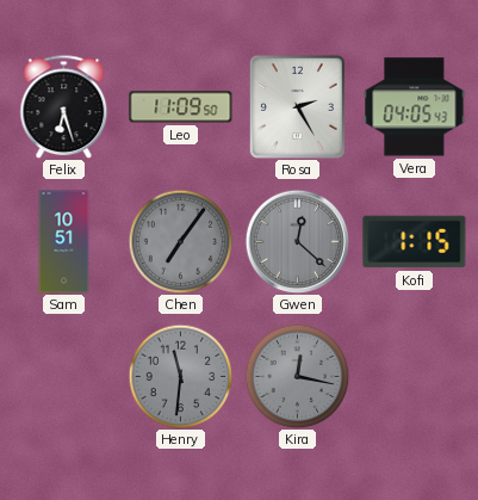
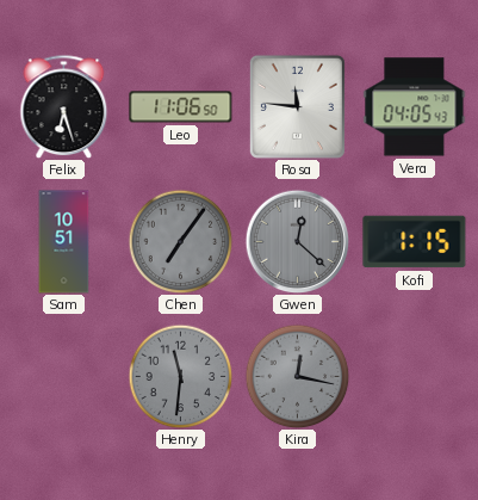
Leo: 11:09 -> 11:06
Rosa: 2:25 -> 11:46
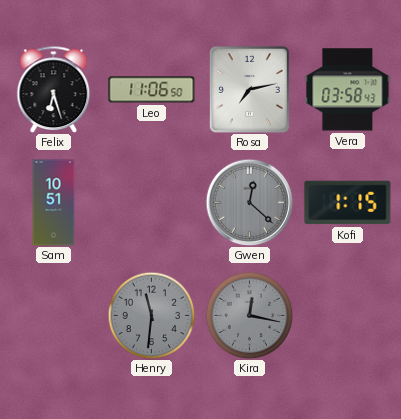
Rosa: 11:46 -> 7:13
Vera: 04:05 -> 03:58
Chen: 7:06 -> none
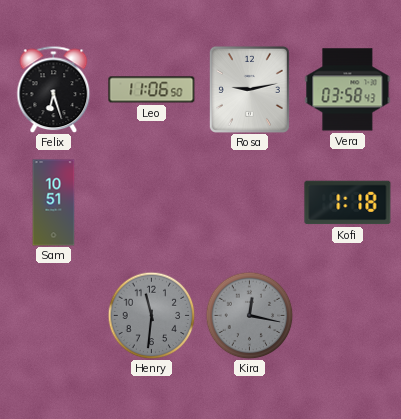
Rosa: 7:13 -> 9:13
Gwen: 12:22 -> none
Kofi: 1:15 -> 1:18
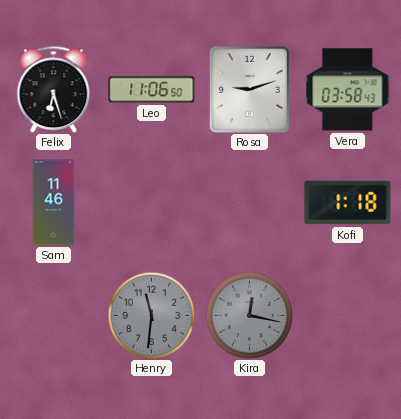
Rosa: 9:13 -> 9:12
Sam: 10:51 -> 11:46
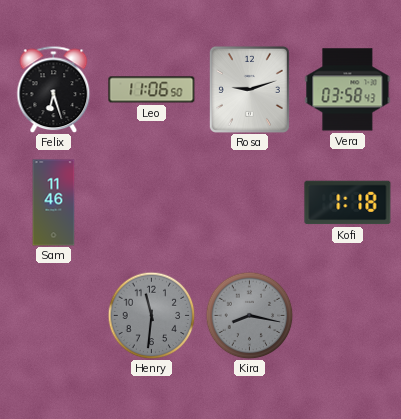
Kira: 12:17 -> 8:17
